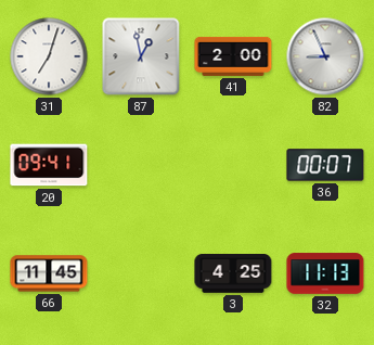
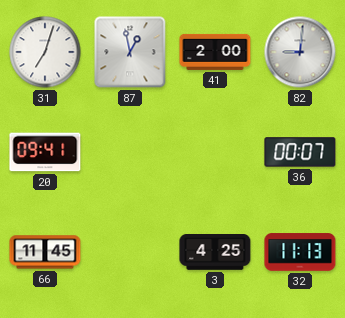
82: 8:56 -> 9:01
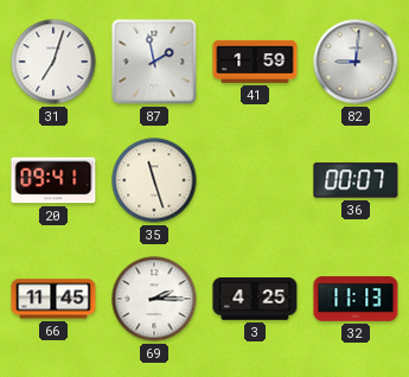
87: 12:58 -> 1:58
41: 2:00 -> 1:59
35: none -> 11:27
69: none -> 2:15
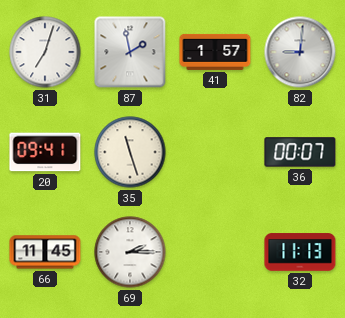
41: 1:59 -> 1:57
3: 4:25 -> none
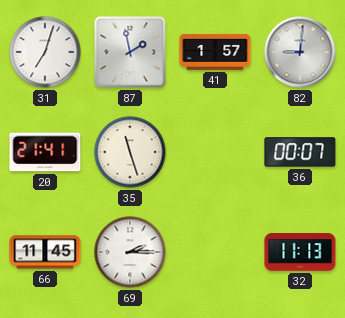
20: 09:41 -> 21:41
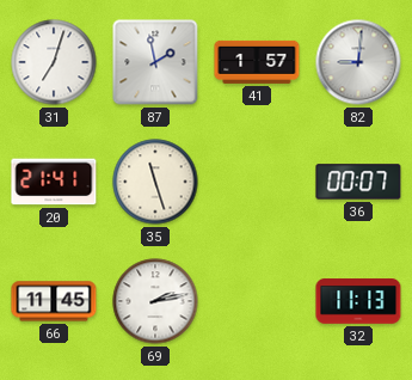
69: 2:15 -> 2:13
